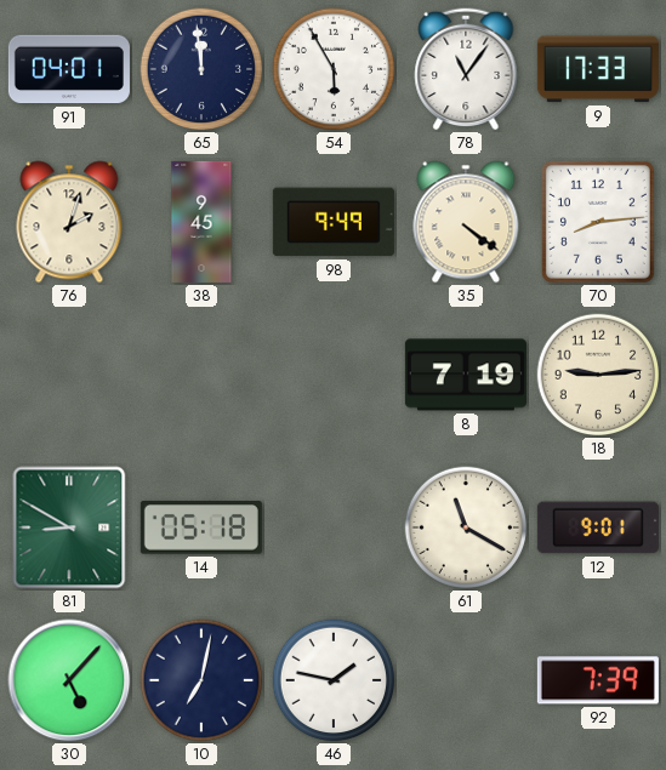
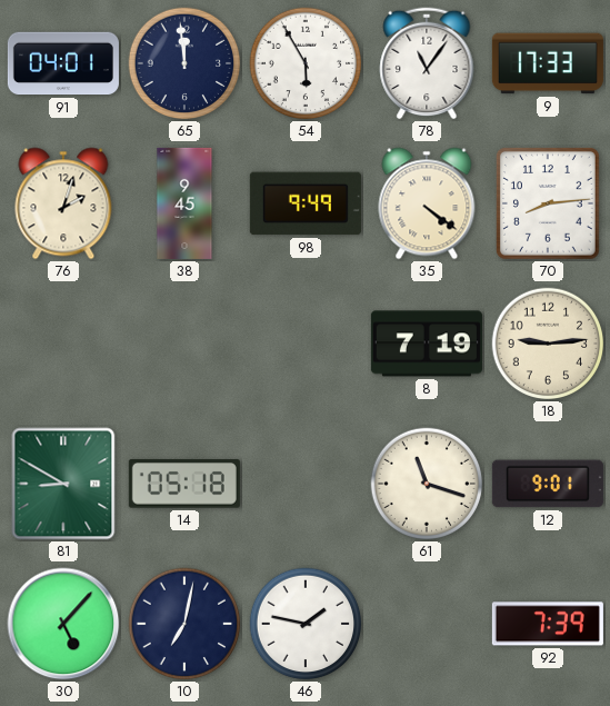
61: 11:20 -> 11:18
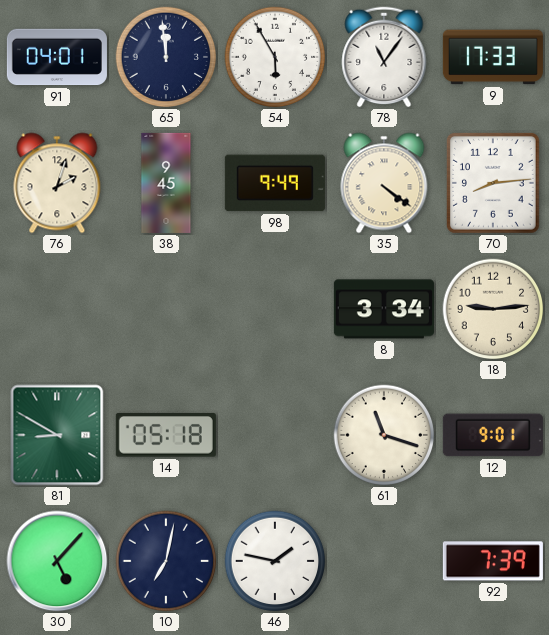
8: 7:19 -> 3:34
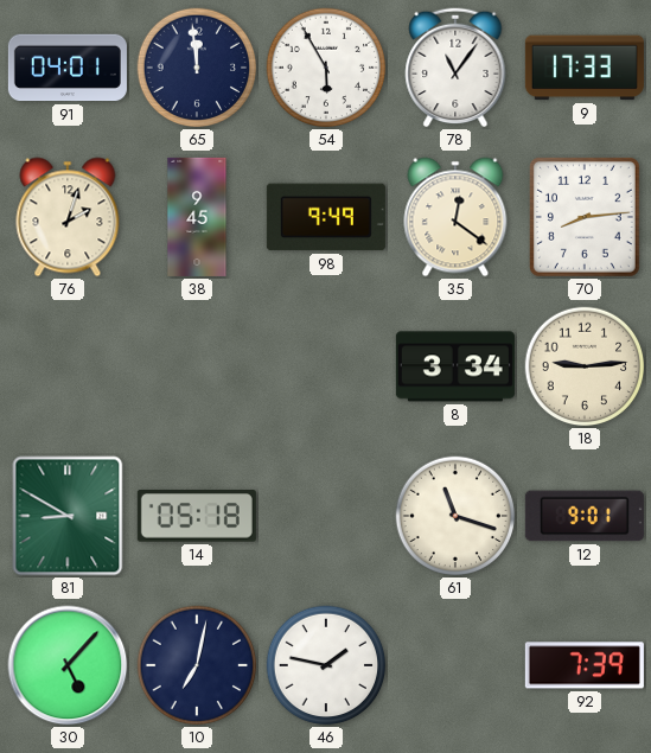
35: 4:21 -> 12:21
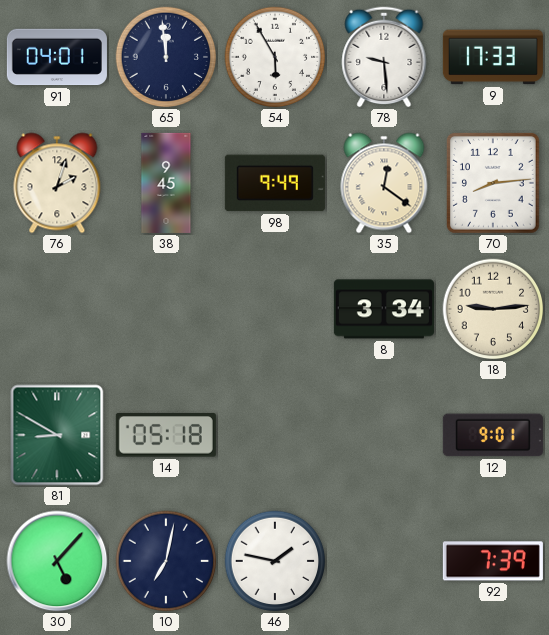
78: 11:06 -> 9:29
61: 11:18 -> none
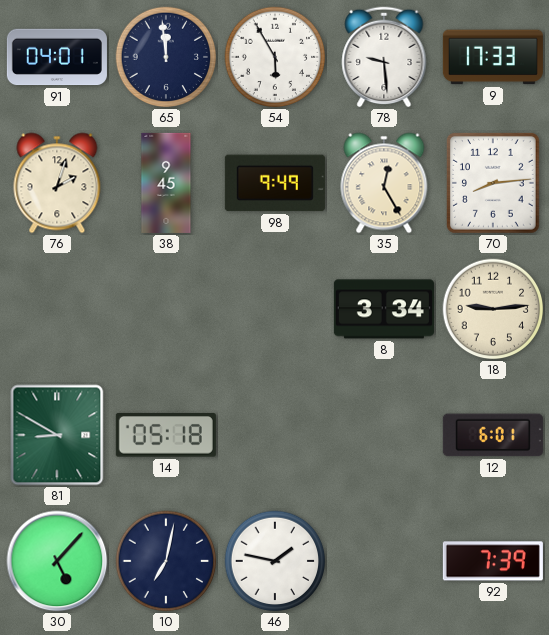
35: 12:21 -> 12:25
12: 9:01 -> 6:01
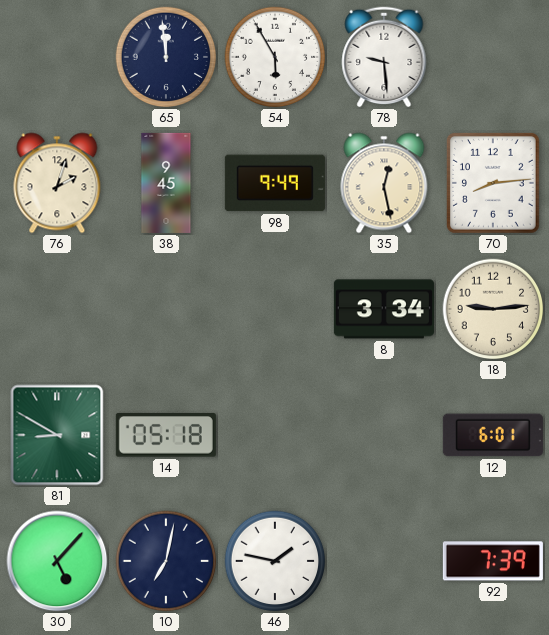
91: 04:01 -> none
9: 17:33 -> none
35: 12:25 -> 12:28
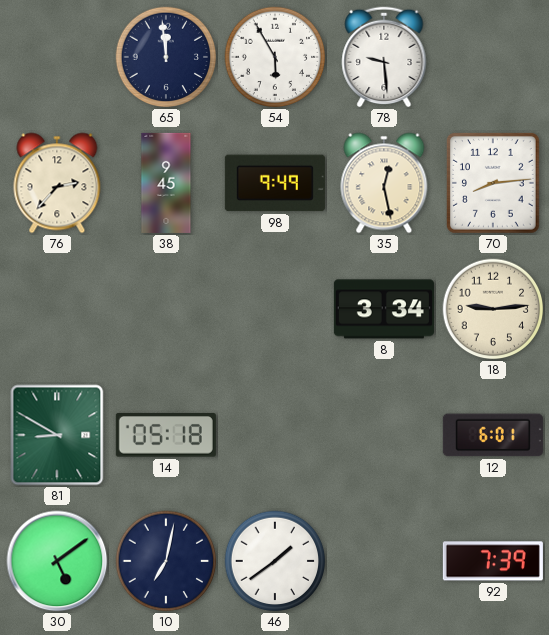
76: 2:03 -> 2:37
30: 5:07 -> 5:09
46: 1:47 -> 1:39
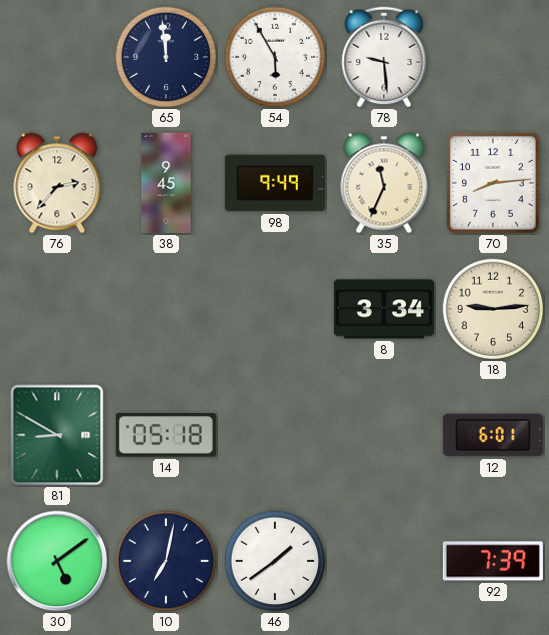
35: 12:28 -> 11:34
